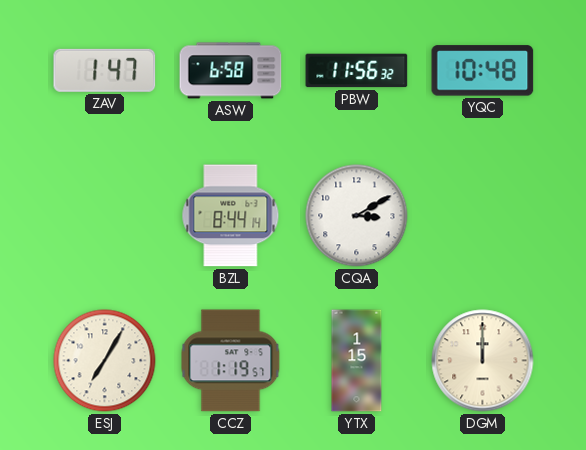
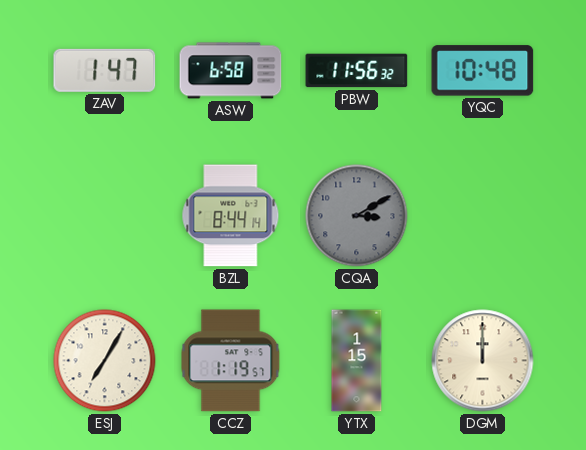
CQA dial: white -> grey
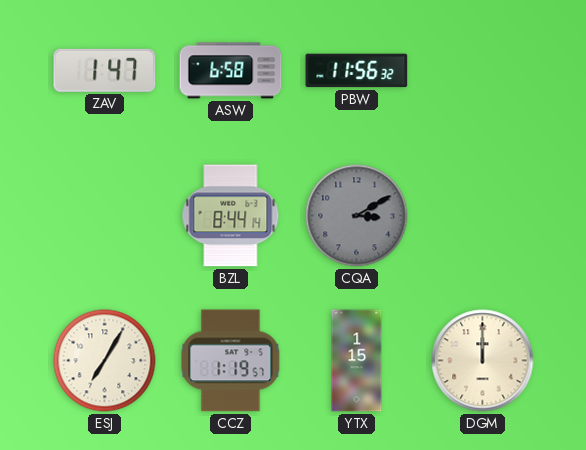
YQC: 10:48 -> none
